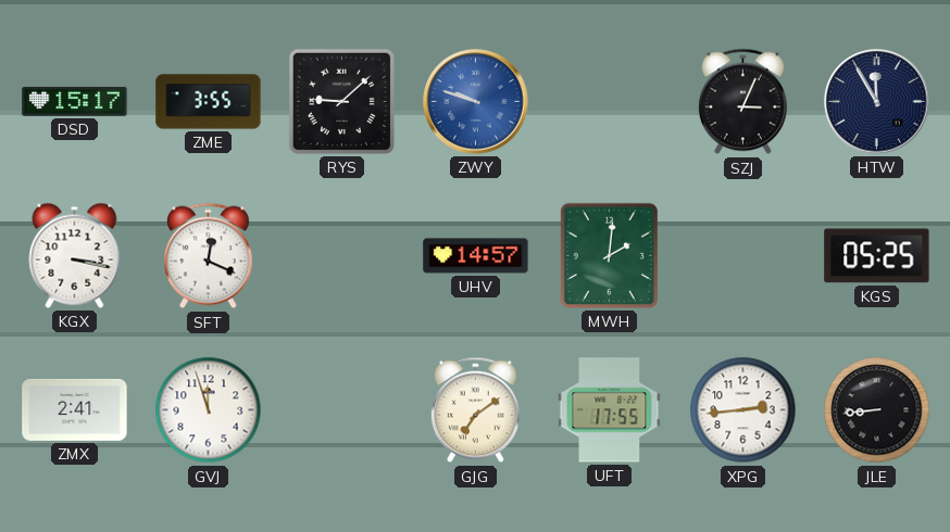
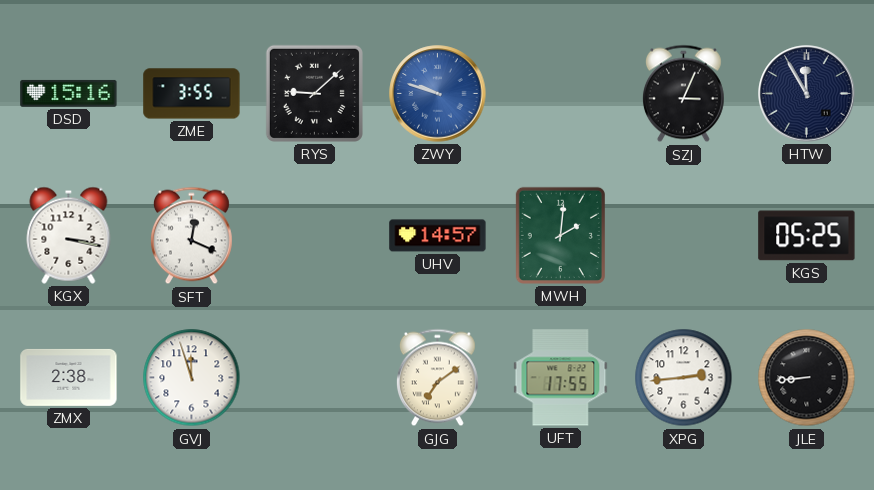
DSD: 15:17 -> 15:16
ZMX: 2:41 -> 2:38
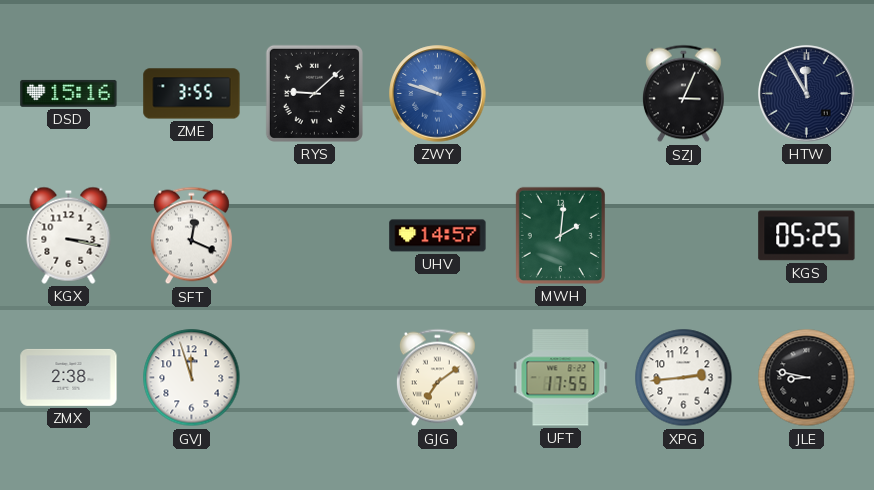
JLE: 8:44 -> 8:47
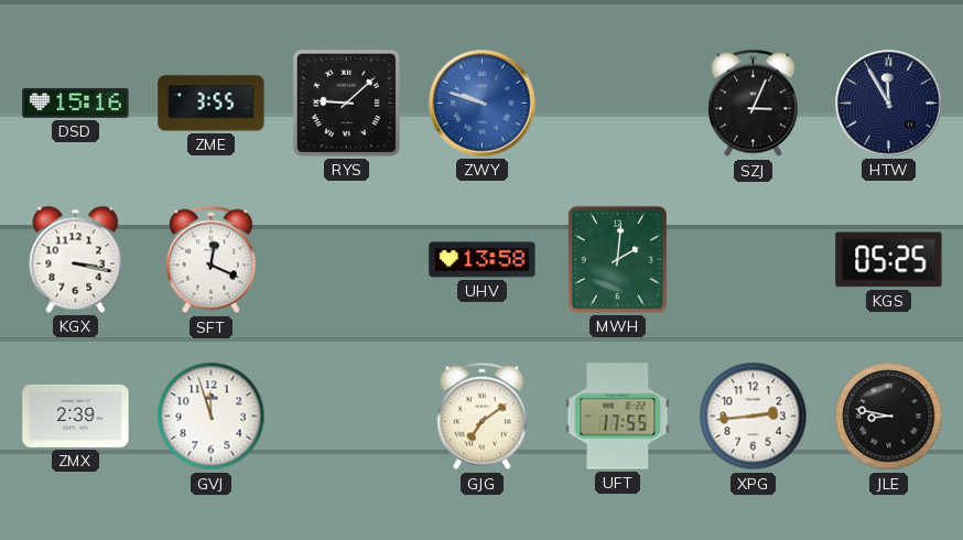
UHV: 14:57 -> 13:58
ZMX: 2:38 -> 2:39
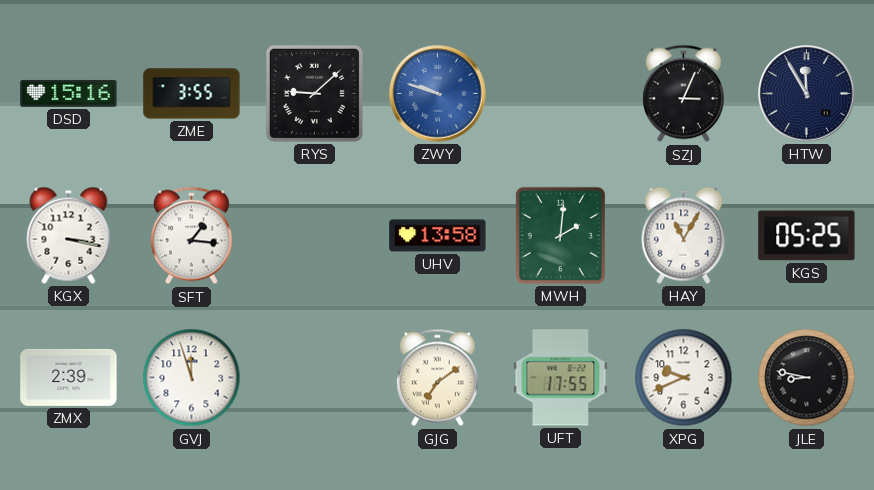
SFT: 12:19 -> 1:16
HAY: none -> 11:05
XPG: 2:44 -> 9:41
